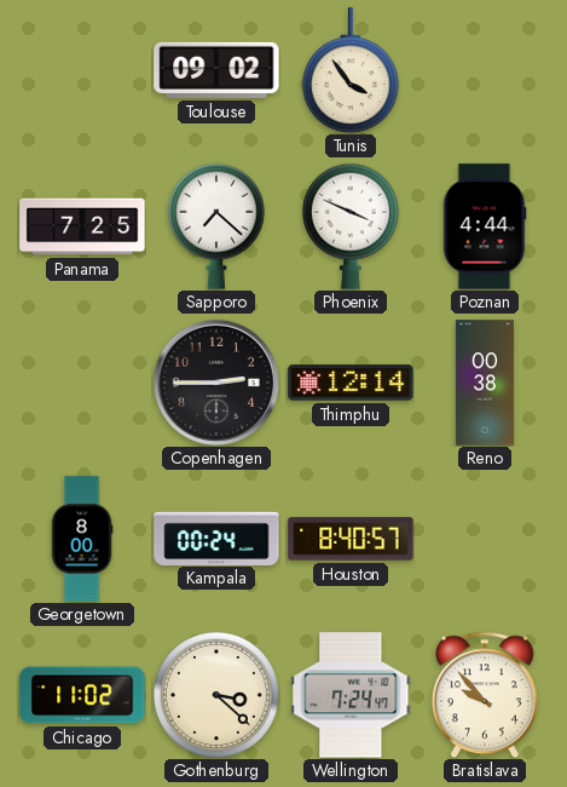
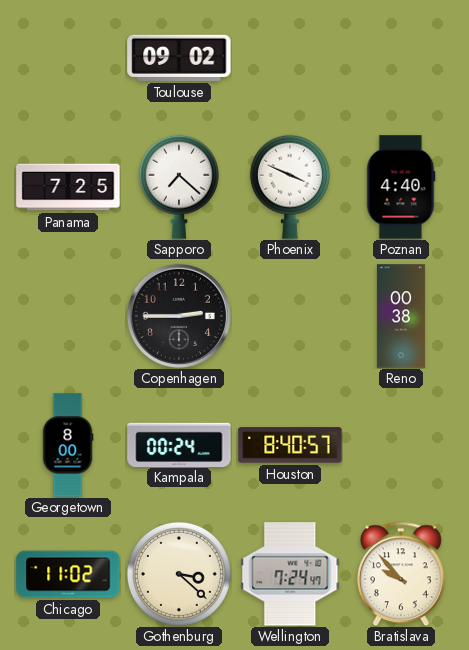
Tunis: 3:54 -> none
Poznan: 4:44 -> 4:40
Thimphu: 12:14 -> none
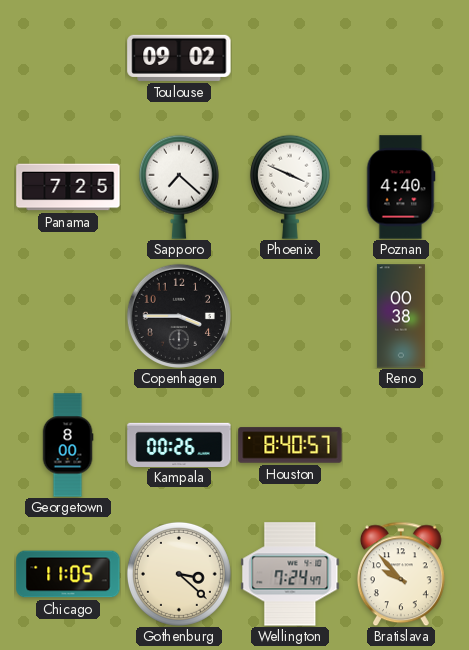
Copenhagen: 2:45 -> 3:45
Kampala: 00:24 -> 00:26
Chicago: 11:02 -> 11:05
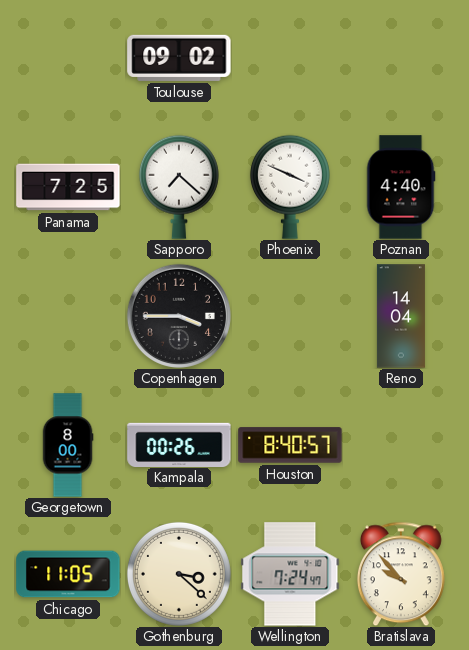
Reno: 00:38 -> 14:04
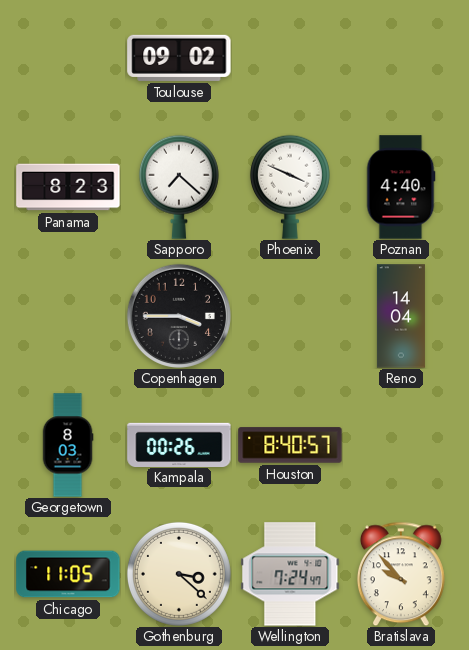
Panama: 7:25 -> 8:23
Georgetown: 8:00 -> 8:03
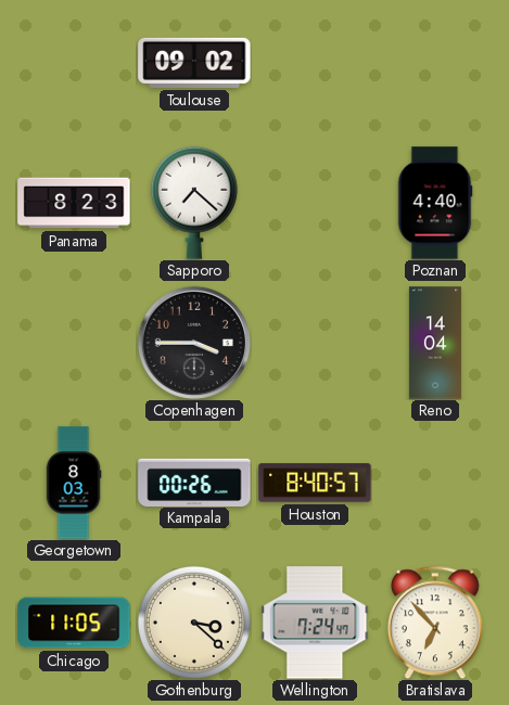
Phoenix: 3:49 -> none
Bratislava: 9:53 -> 6:53
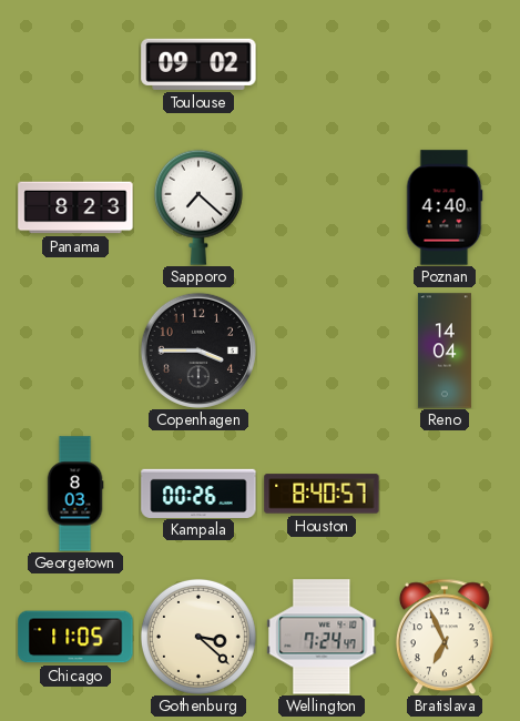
Bratislava: 6:53 -> 6:56
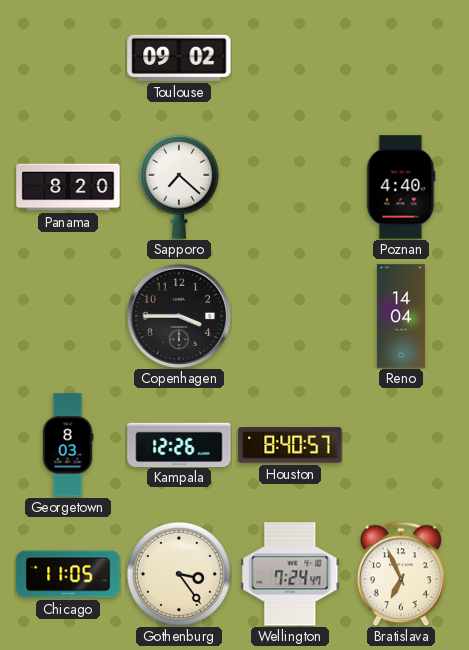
Panama: 8:23 -> 8:20
Kampala: 00:26 -> 12:26
Gothenburg: 3:22 -> 3:24
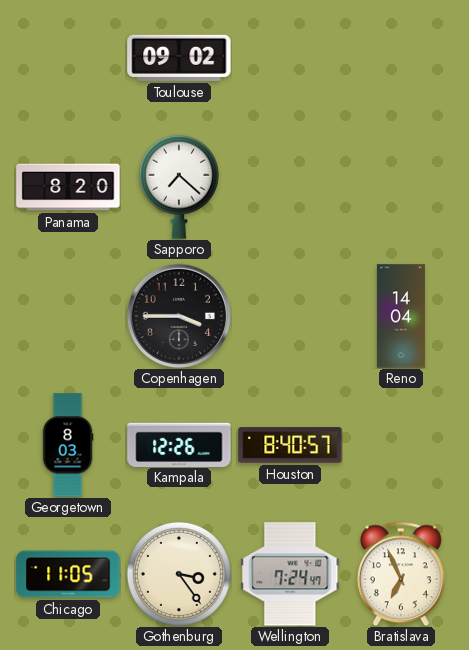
Poznan: 4:40 -> none
